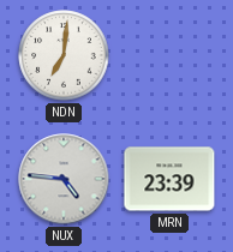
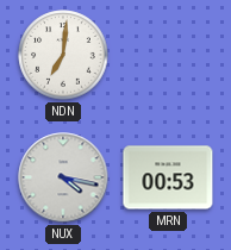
NUX: 4:46 -> 4:17
MRN: 23:39 -> 00:53
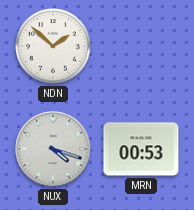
NDN: 7:01 -> 1:52
NUX: 4:17 -> 4:18
